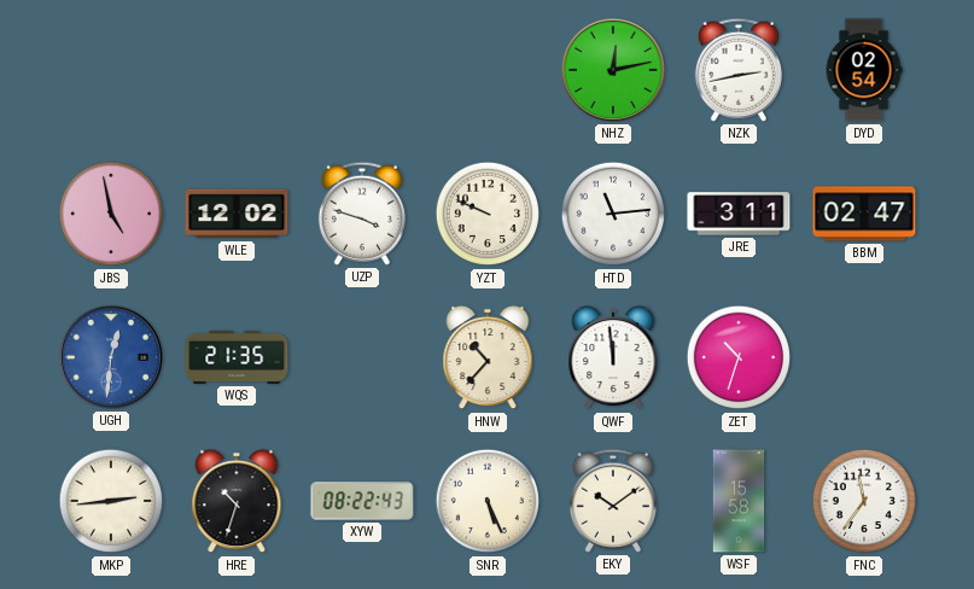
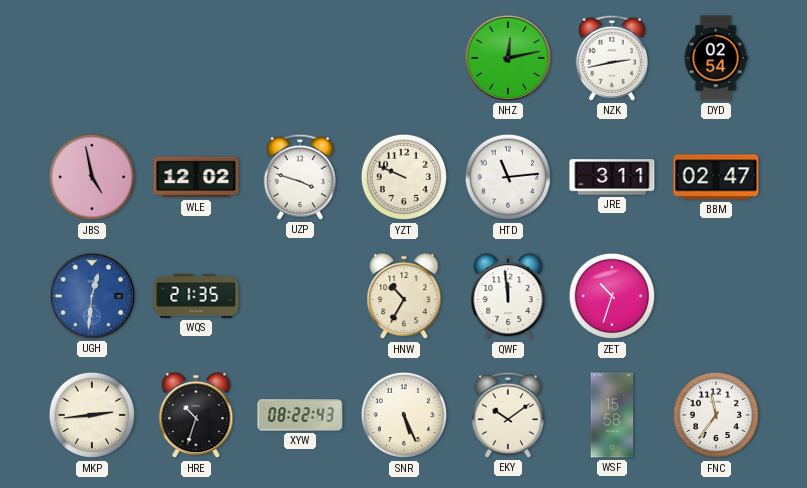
HNW: 10:37 -> 10:35
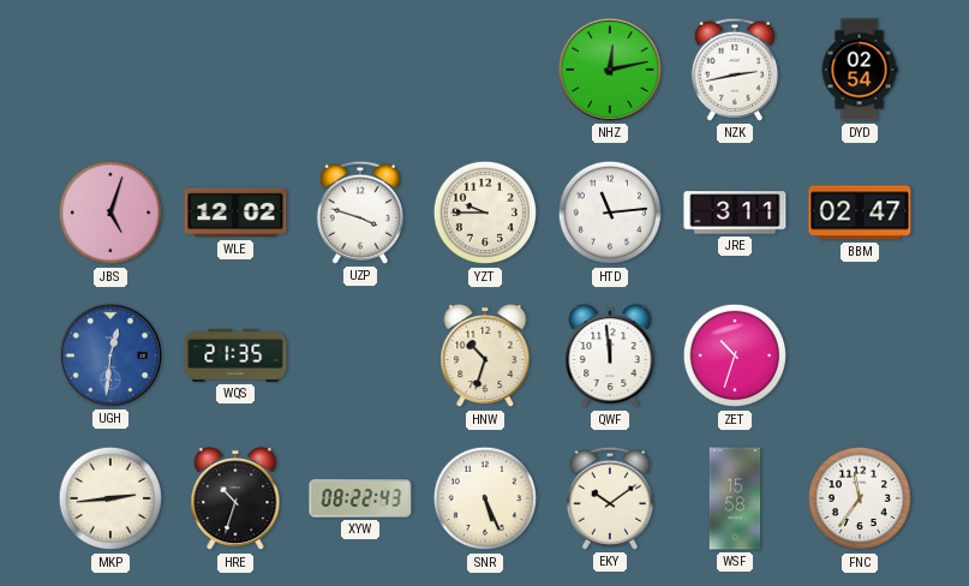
JBS: 4:58 -> 5:03
YZT: 9:49 -> 9:45
HNW: 10:35 -> 10:33
